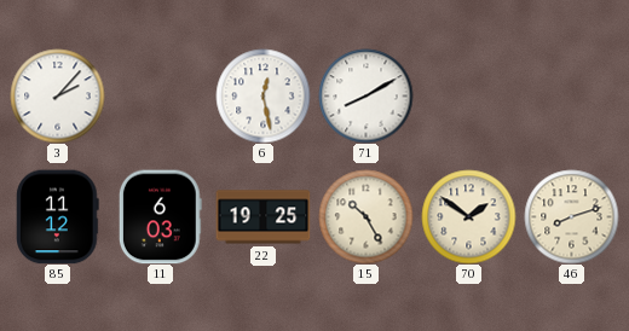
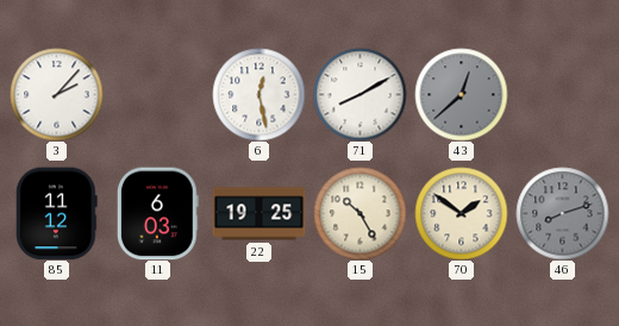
43: none -> 12:38
46 dial: cream -> grey
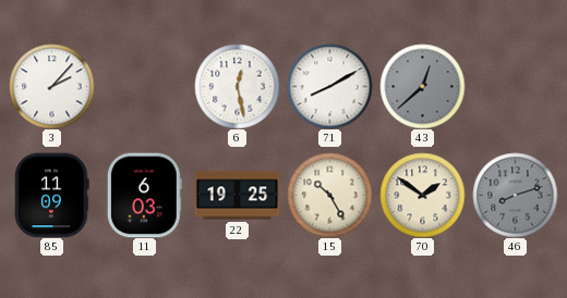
85: 11:12 -> 11:09
